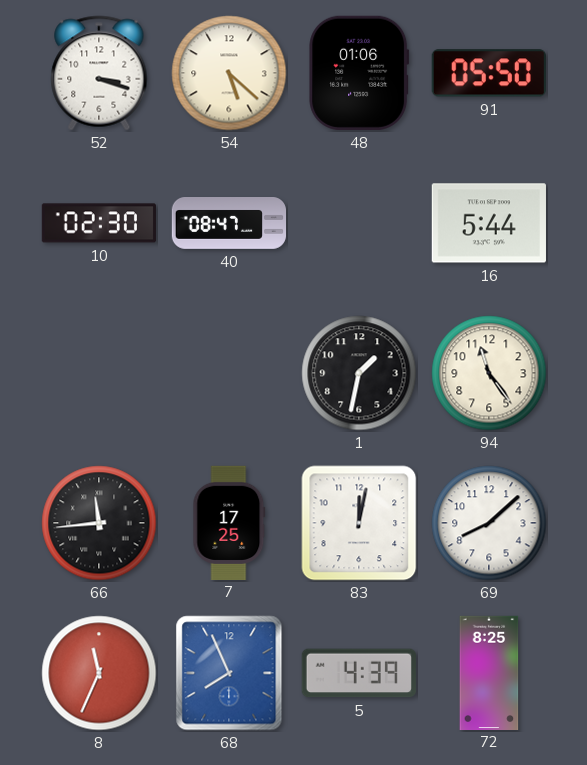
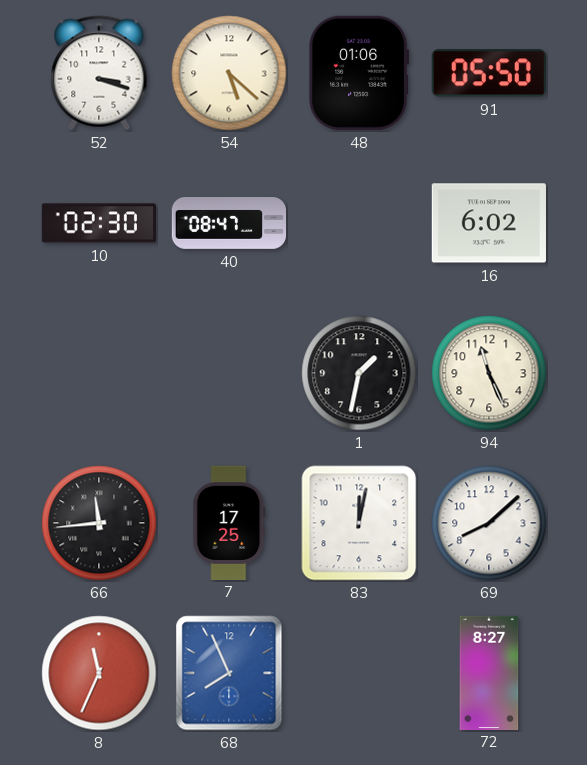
16: 5:44 -> 6:02
94: 11:24 -> 11:26
5: 4:39 -> none
72: 8:25 -> 8:27
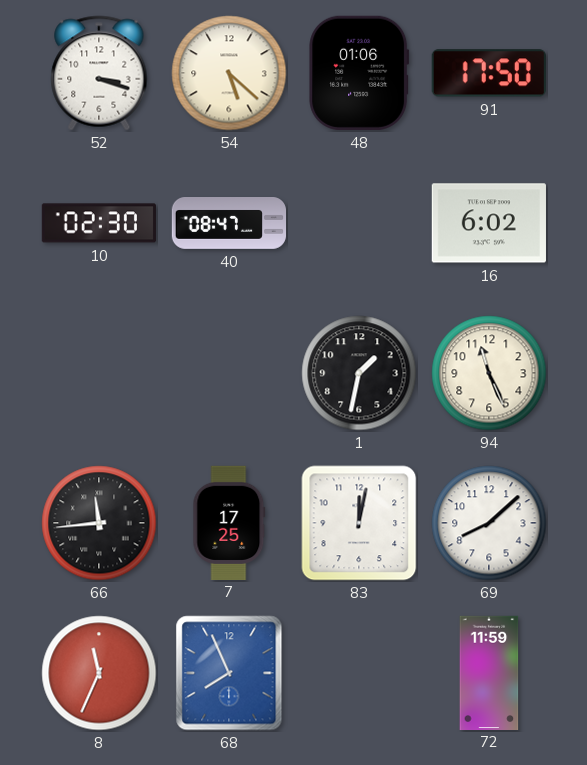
91: 05:50 -> 17:50
72: 8:27 -> 11:59
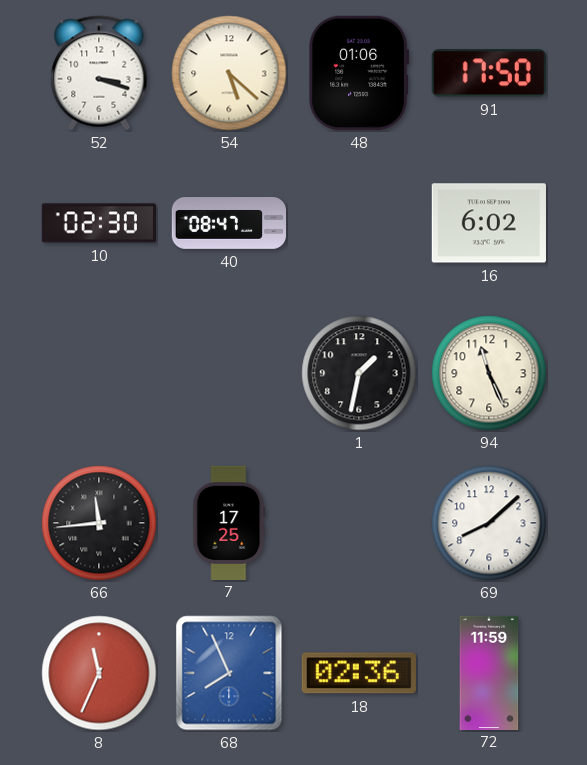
83: 12:02 -> none
18: none -> 02:36
